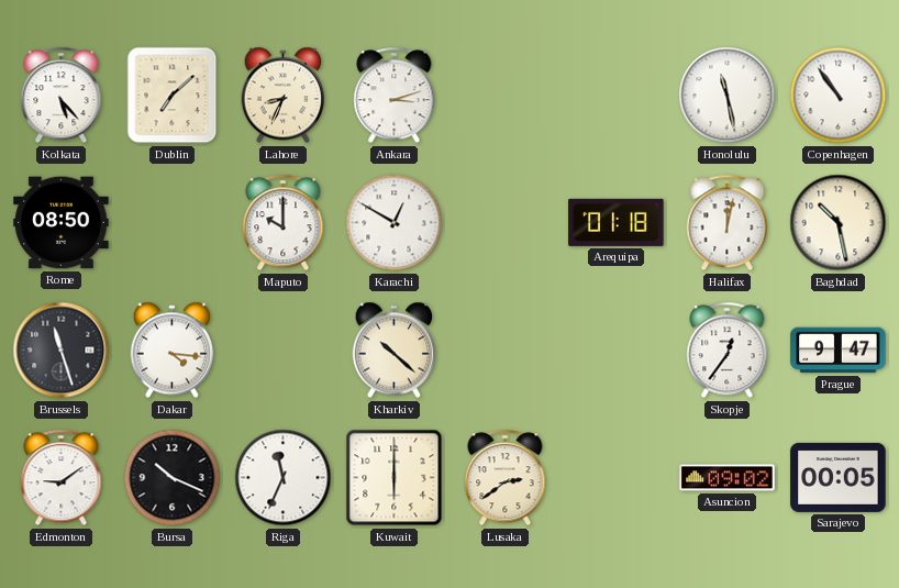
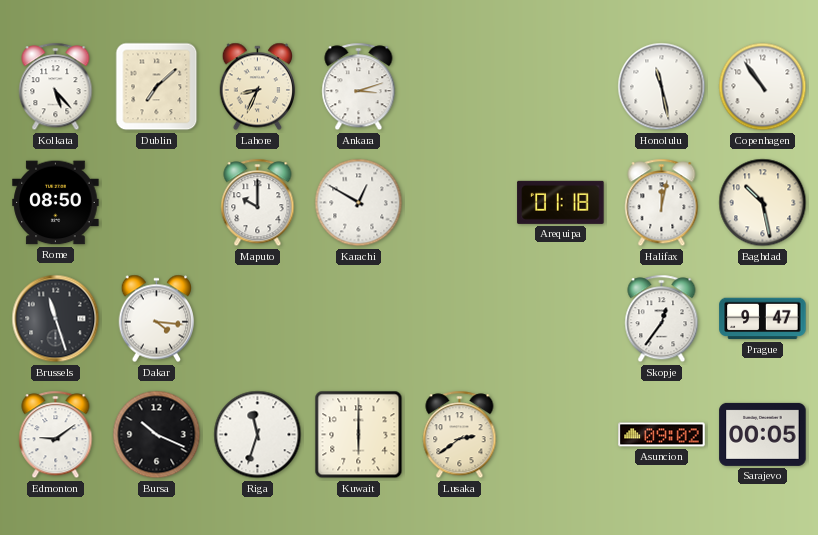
Kharkiv: 10:22 -> none
Riga: 11:34 -> 11:33
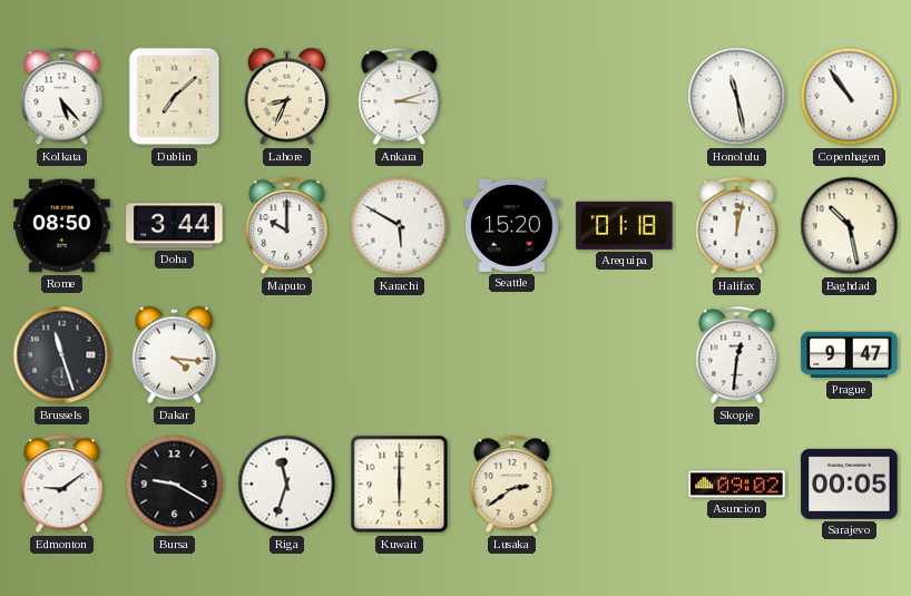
Doha: none -> 3:44
Karachi: 12:50 -> 5:50
Seattle: none -> 15:20
Skopje: 12:36 -> 12:31
Bursa: 10:19 -> 9:20
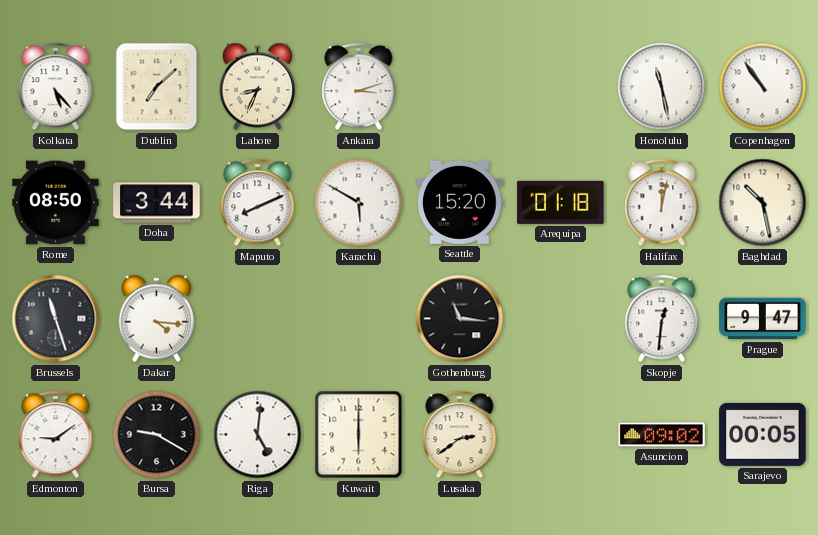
Maputo: 10:00 -> 8:11
Gothenburg: none -> 11:16
Riga: 11:33 -> 5:01
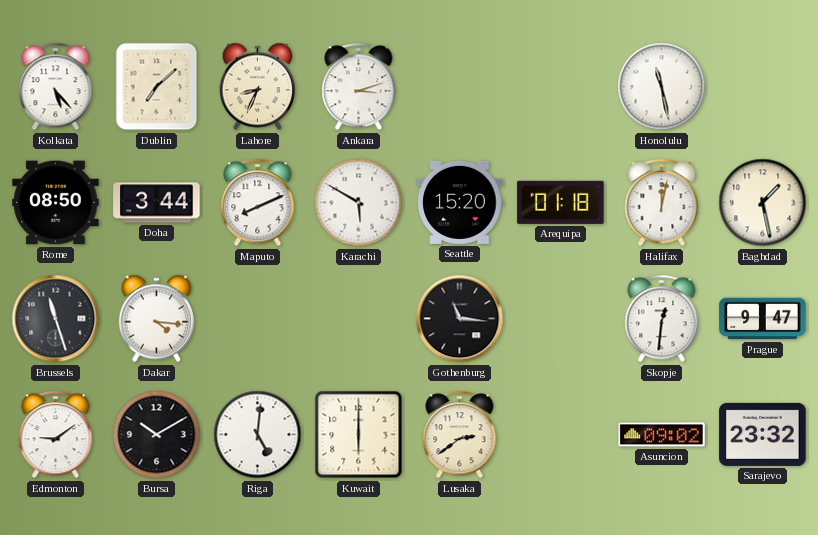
Copenhagen: 10:54 -> none
Baghdad: 10:28 -> 1:28
Bursa: 9:20 -> 10:10
Sarajevo: 00:05 -> 23:32
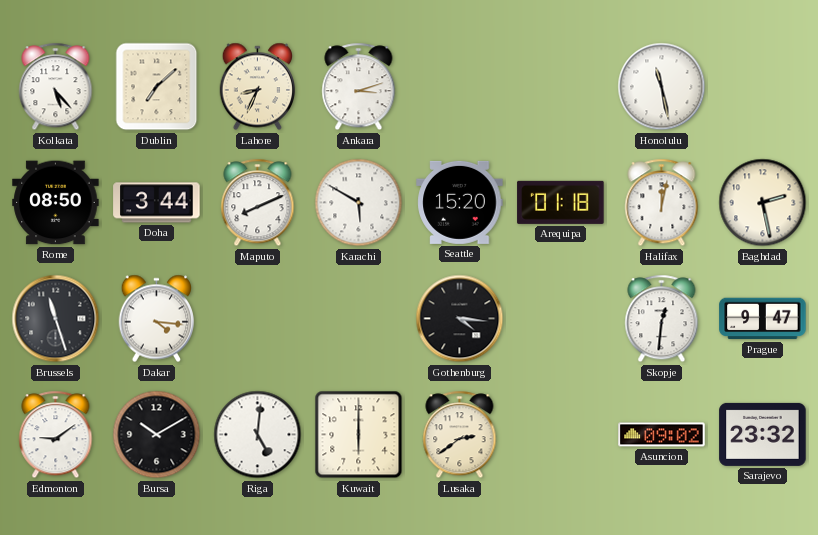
Baghdad: 1:28 -> 2:28
Gothenburg: 11:16 -> 4:16
